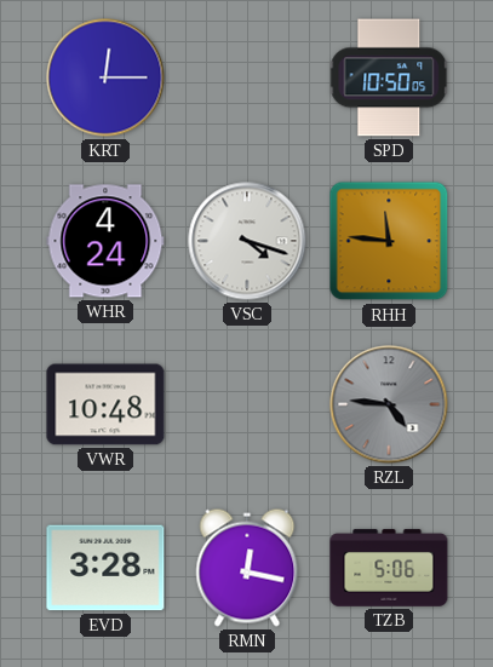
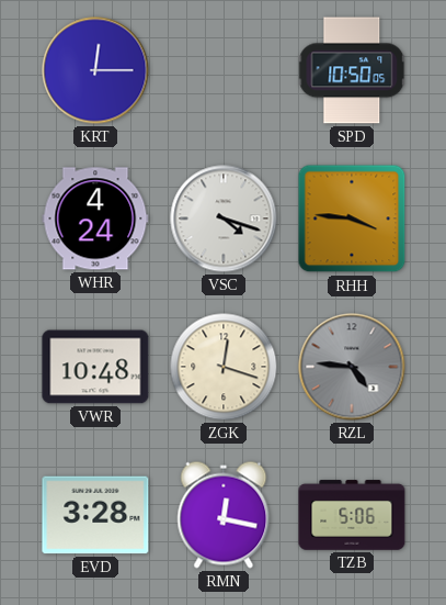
RHH: 11:46 -> 3:46
ZGK: none -> 12:18
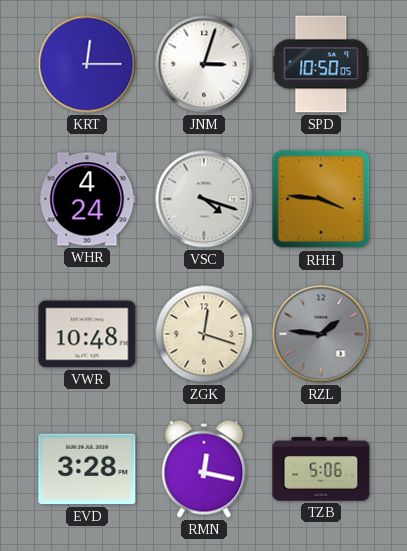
JNM: none -> 3:03
RZL: 4:46 -> 1:46
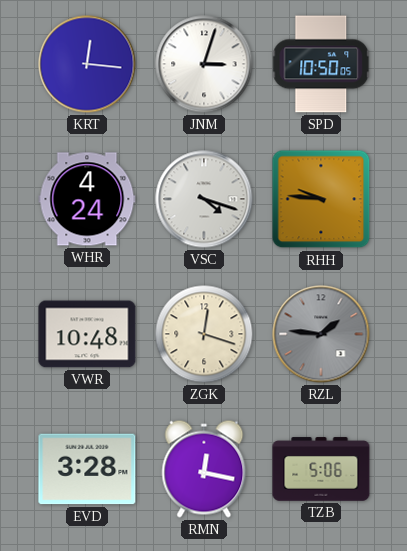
KRT: 12:15 -> 12:16
RHH: 3:46 -> 9:46
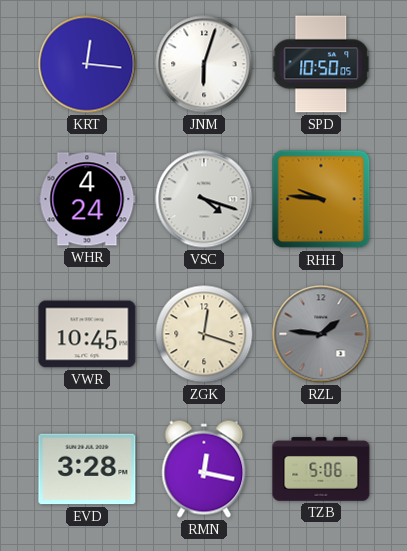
JNM: 3:03 -> 6:03
VWR: 10:48 -> 10:45
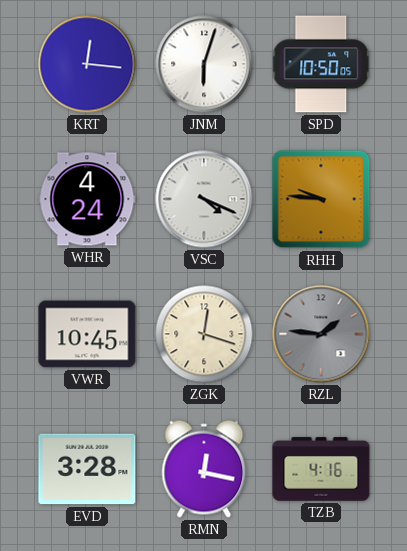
VSC: 4:18 -> 4:19
TZB: 5:06 -> 4:16
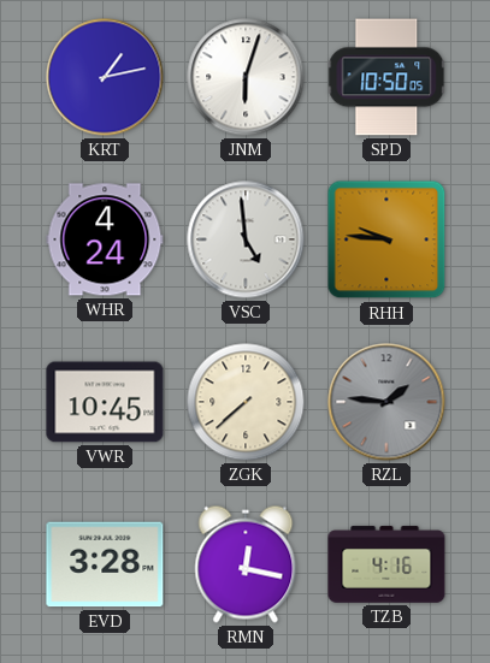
KRT: 12:16 -> 1:13
VSC: 4:19 -> 4:59
ZGK: 12:18 -> 7:38
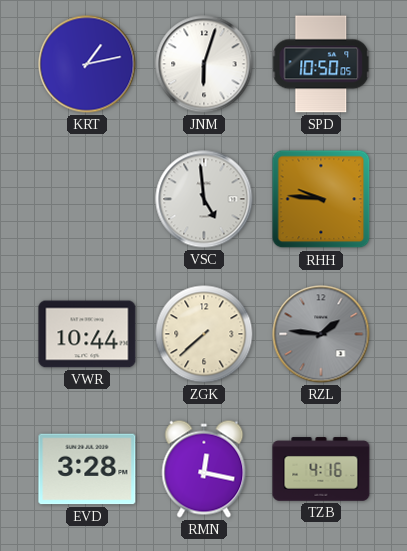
WHR: 4:24 -> none
VWR: 10:45 -> 10:44
